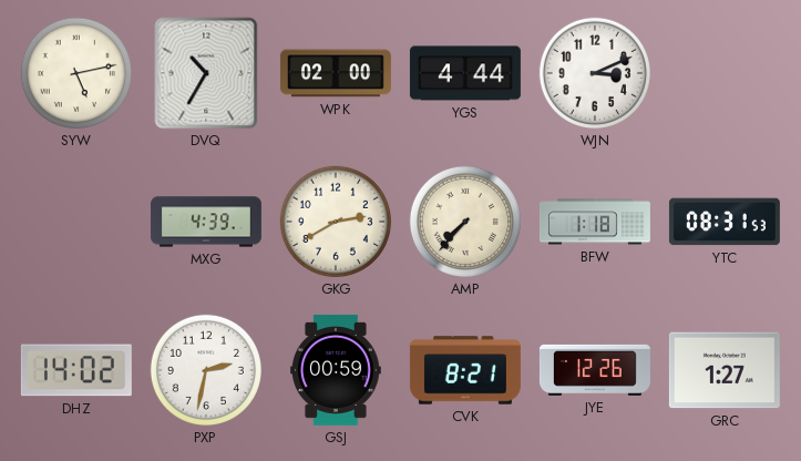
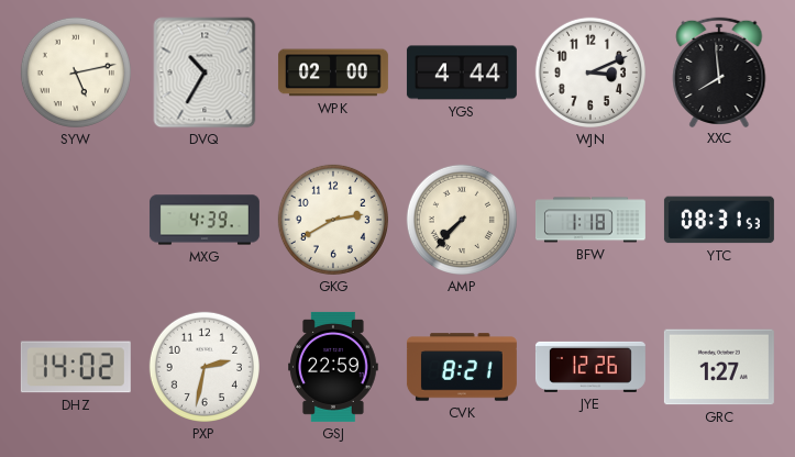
XXC: none -> 7:59
GSJ: 00:59 -> 22:59
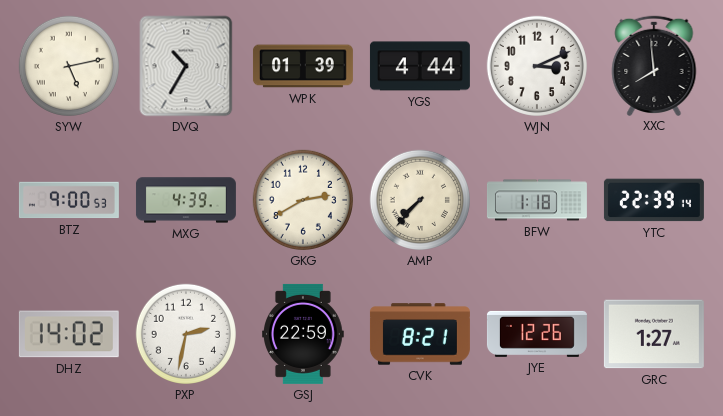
WPK: 02:00 -> 01:39
BTZ: none -> 9:00
YTC: 08:31 -> 22:39
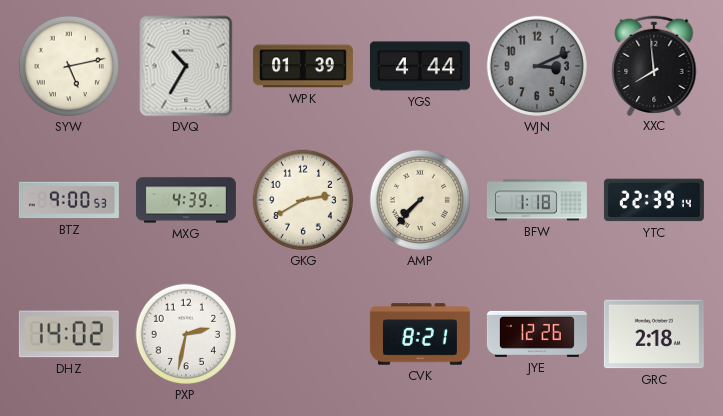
WJN dial: white -> grey
GSJ: 22:59 -> none
GRC: 1:27 -> 2:18
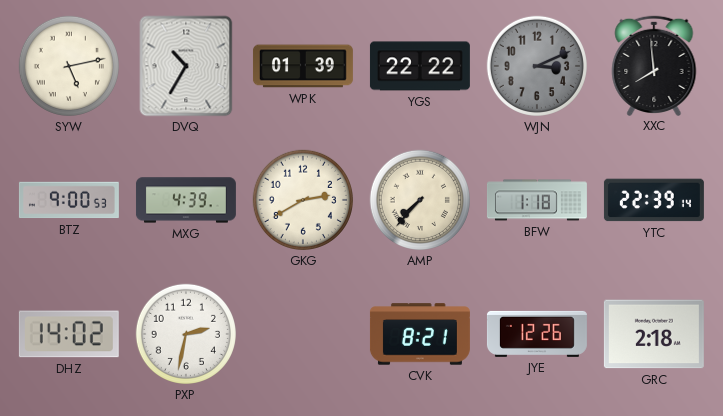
YGS: 4:44 -> 22:22
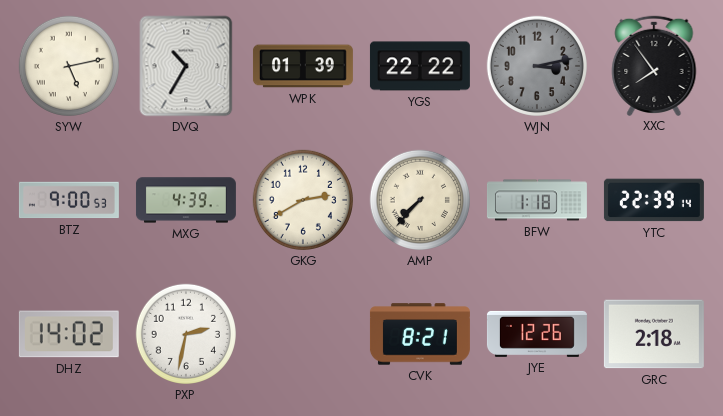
WJN: 3:11 -> 3:13
XXC: 7:59 -> 7:54
